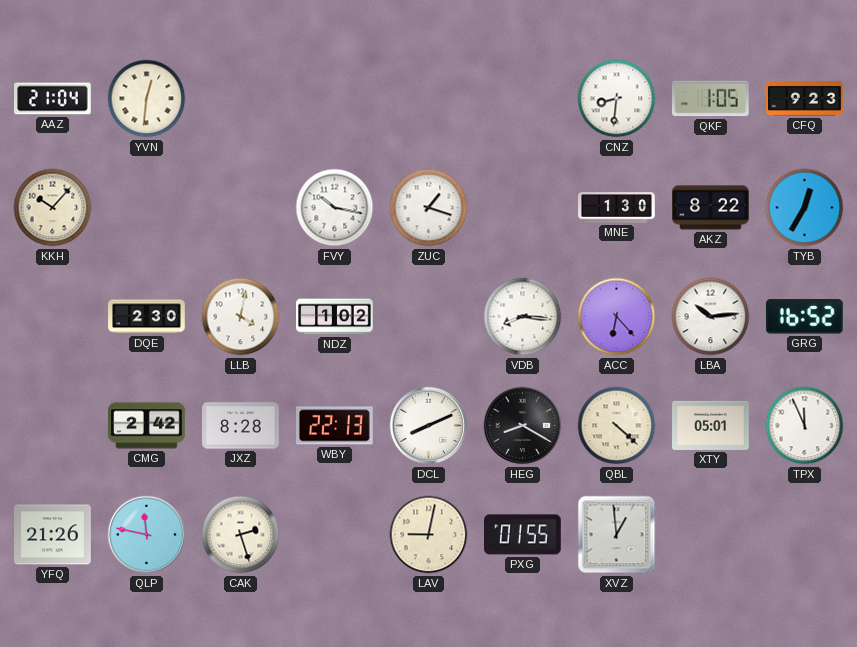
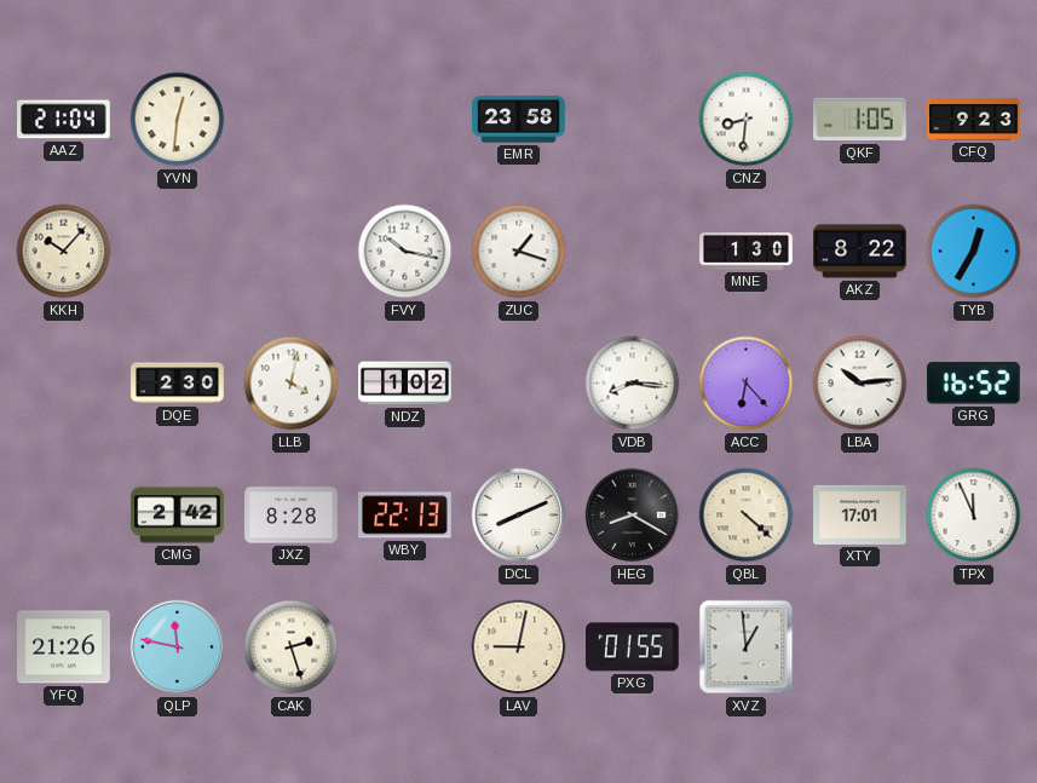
EMR: none -> 23:58
XTY: 05:01 -> 17:01
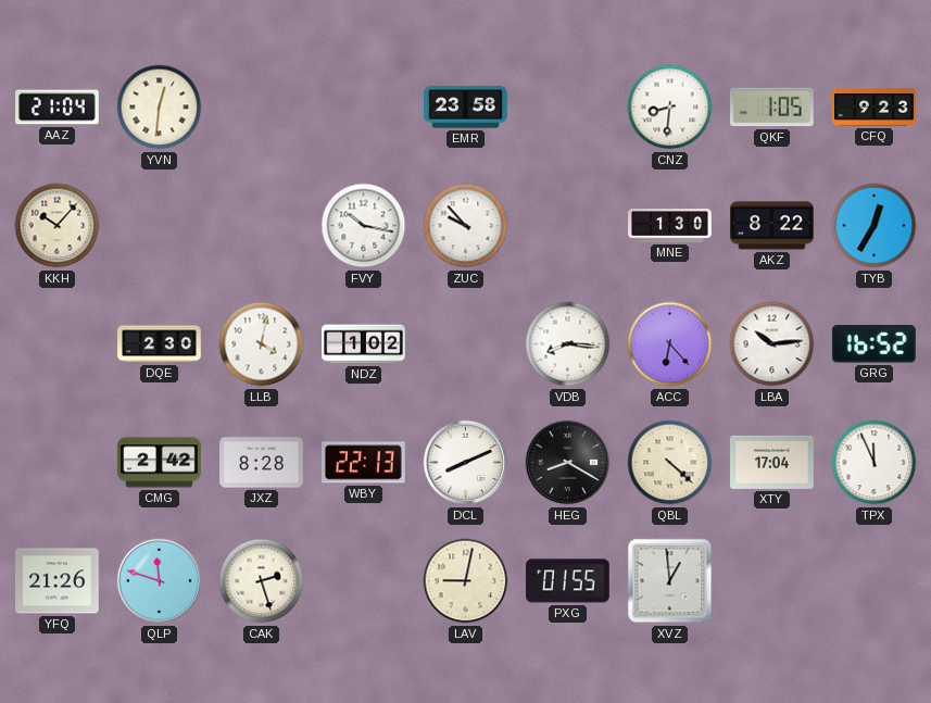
ZUC: 1:18 -> 9:53
XTY: 17:01 -> 17:04
QLP: 11:47 -> 11:48
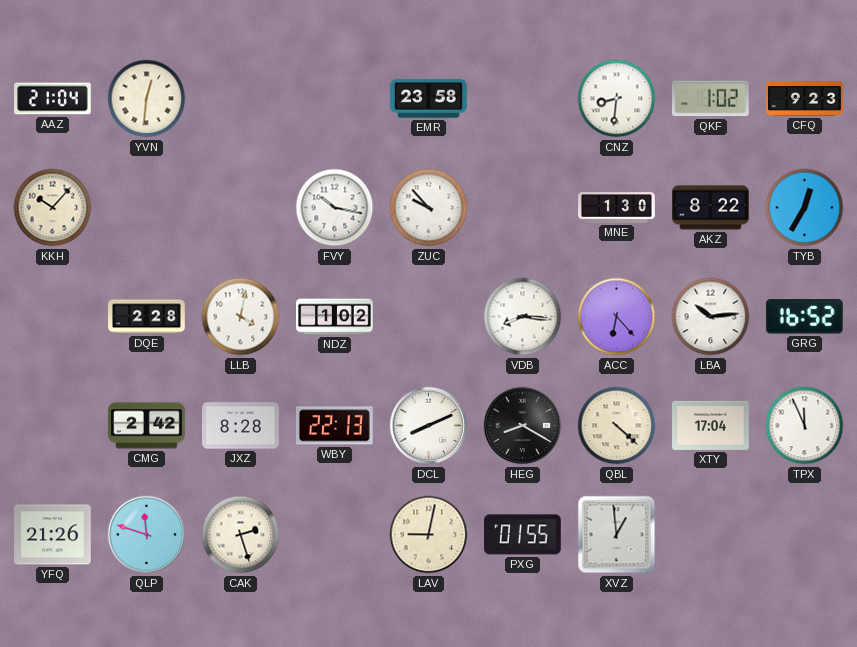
QKF: 1:05 -> 1:02
DQE: 2:30 -> 2:28
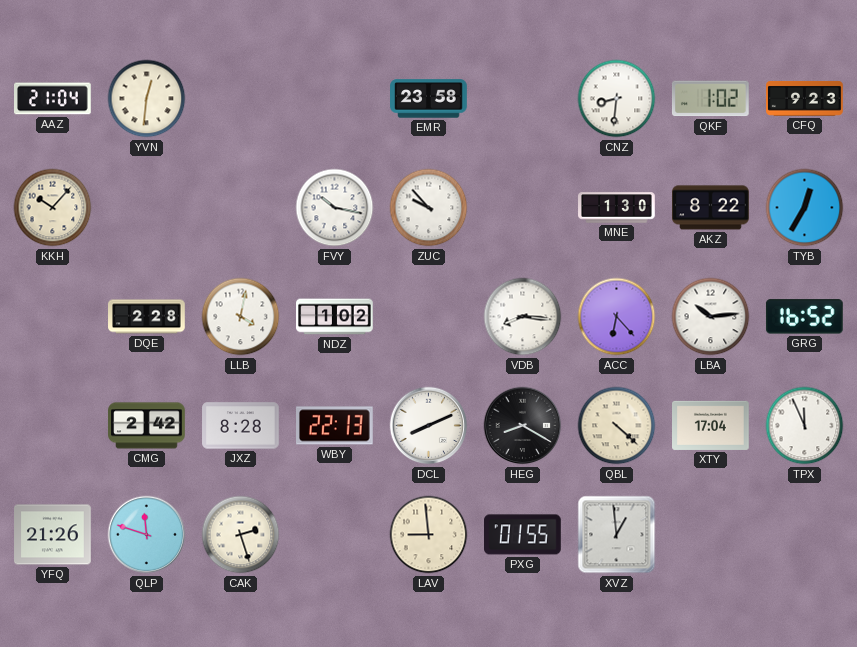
LAV: 9:02 -> 8:59
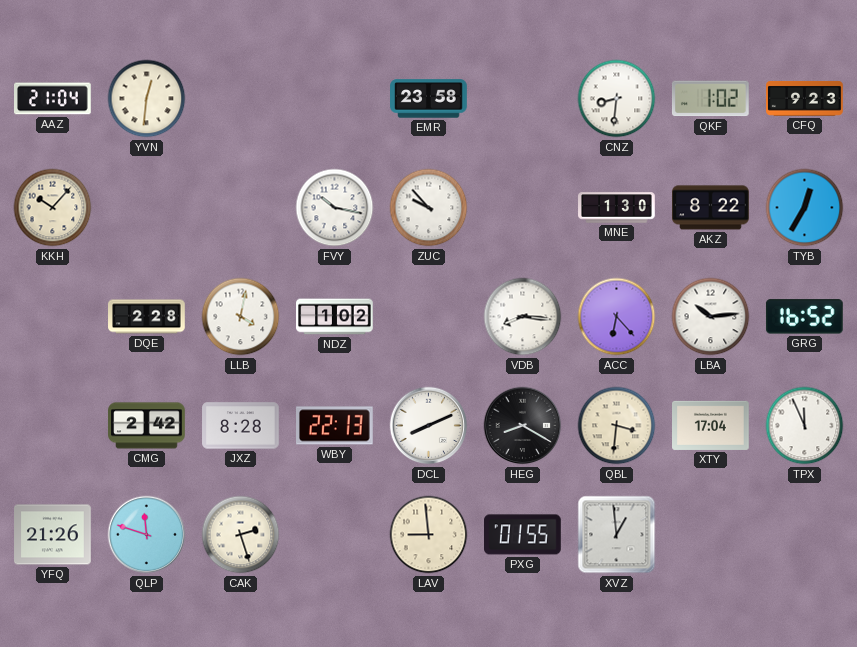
QBL: 4:22 -> 3:31
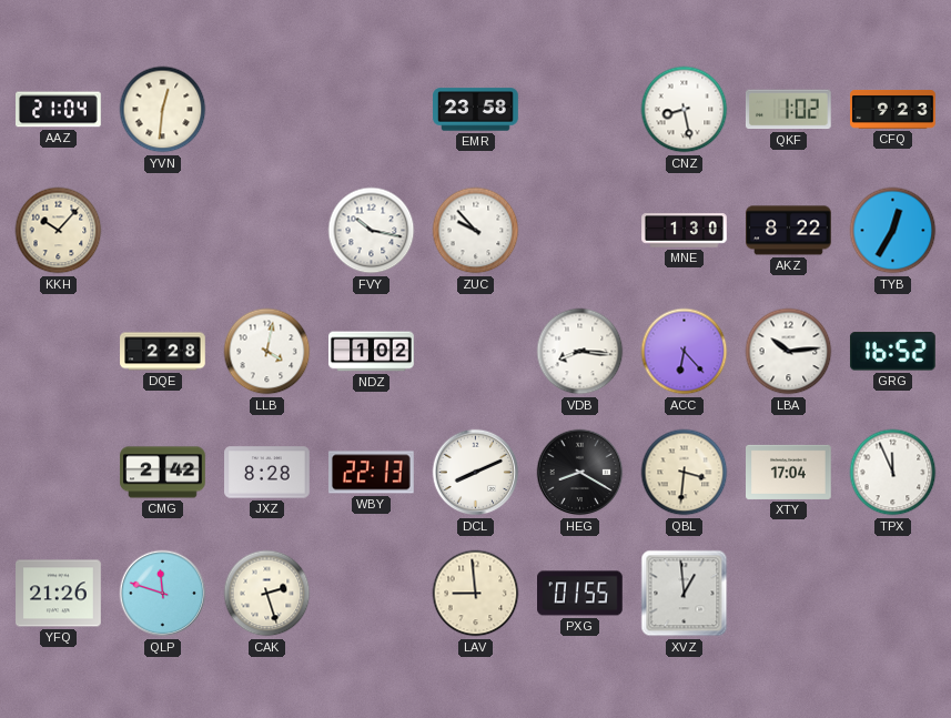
CNZ: 8:31 -> 8:28
